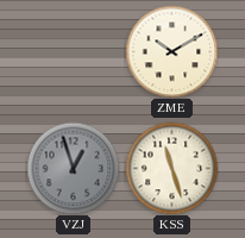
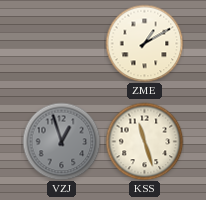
ZME: 10:10 -> 1:10
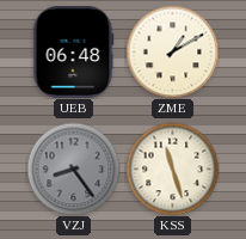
UEB: none -> 06:48
VZJ: 12:57 -> 8:24
